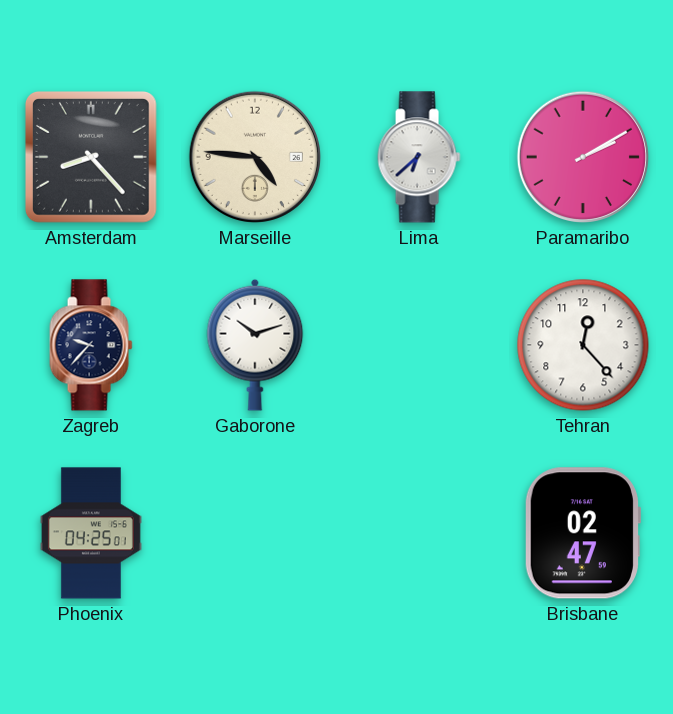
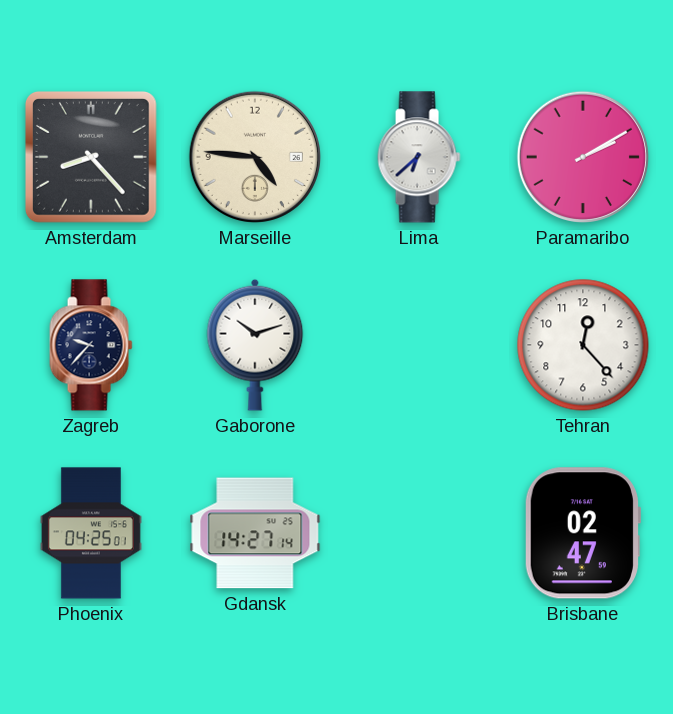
Gdansk: none -> 14:27
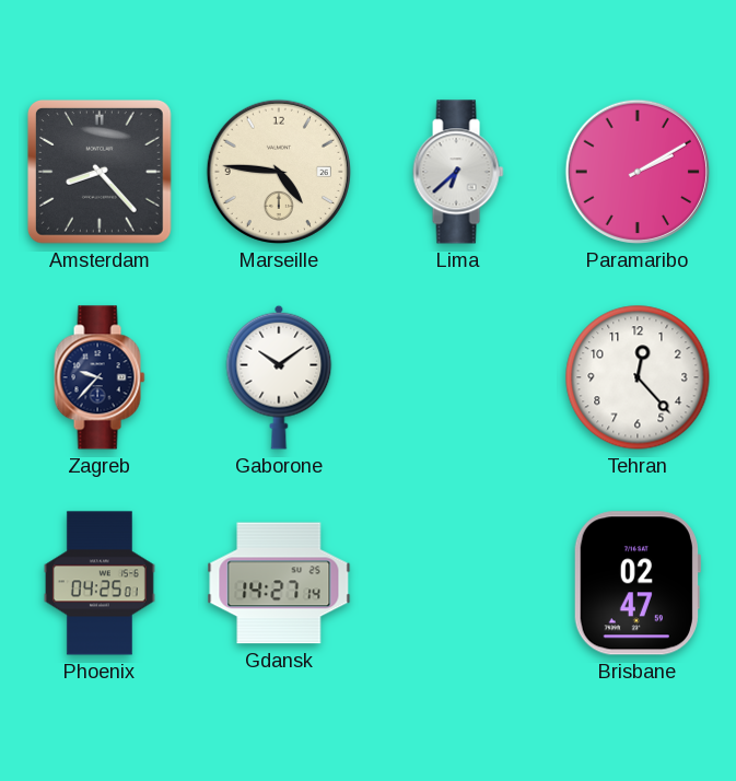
Gaborone: 10:12 -> 10:09
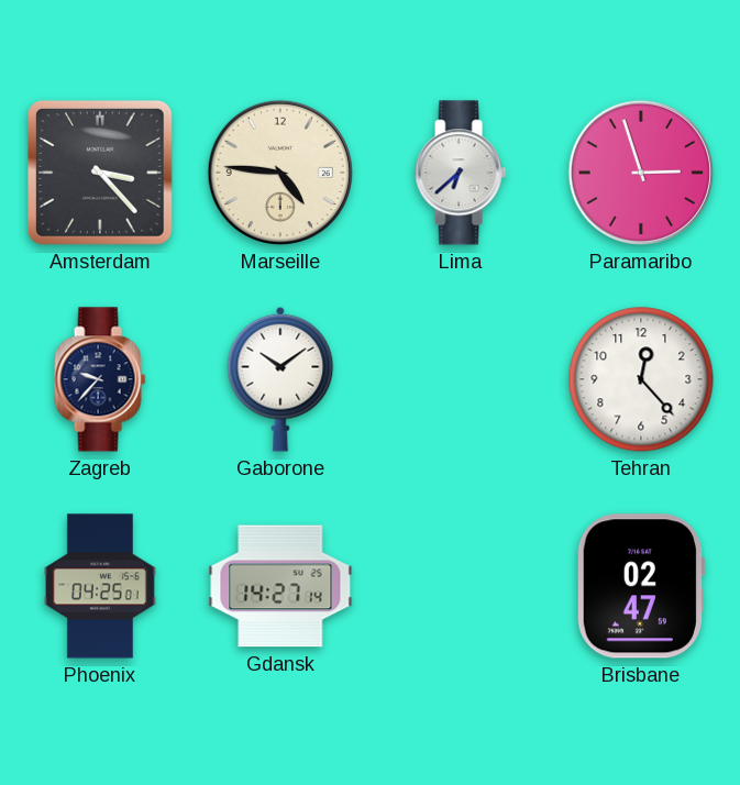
Amsterdam: 8:23 -> 3:23
Paramaribo: 2:10 -> 2:57
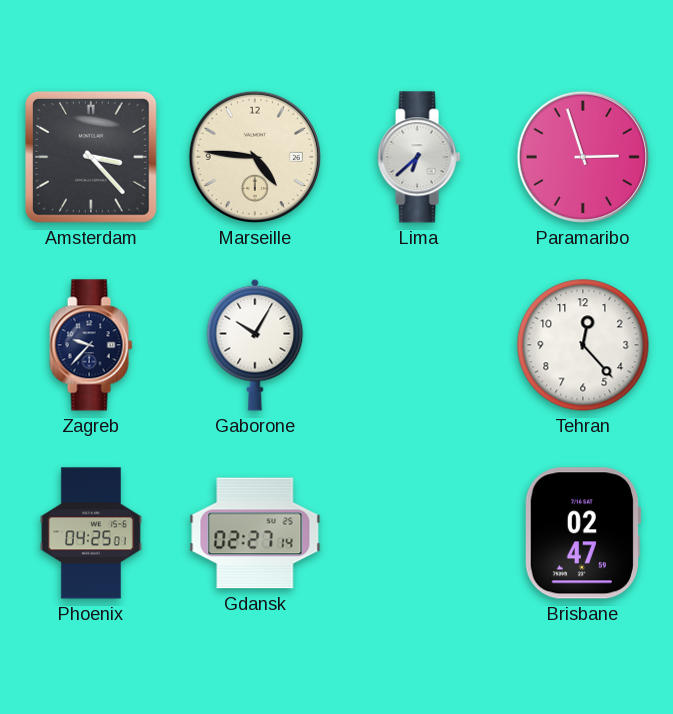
Gaborone: 10:09 -> 10:05
Gdansk: 14:27 -> 02:27
